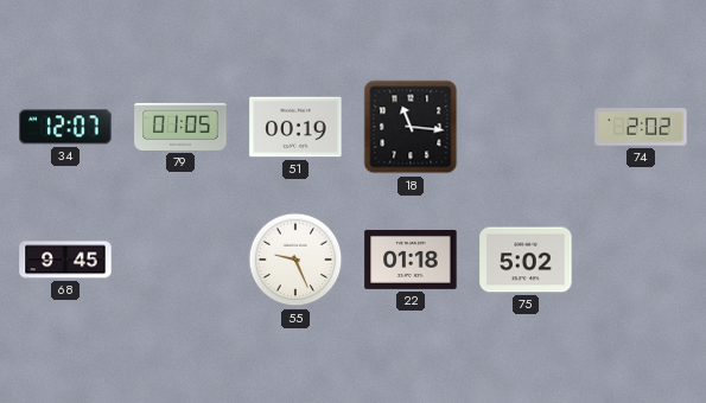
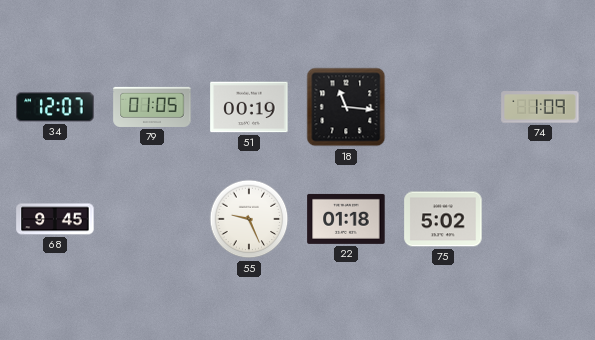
74: 2:02 -> 1:09
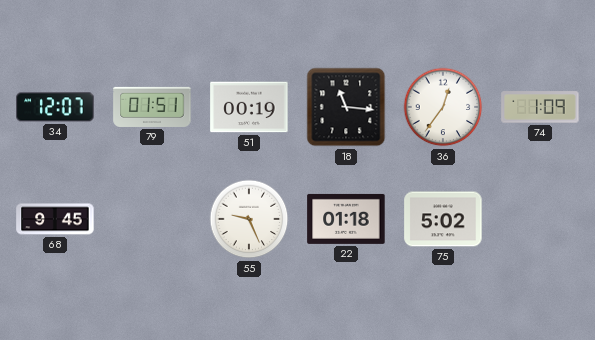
79: 01:05 -> 01:51
36: none -> 12:36
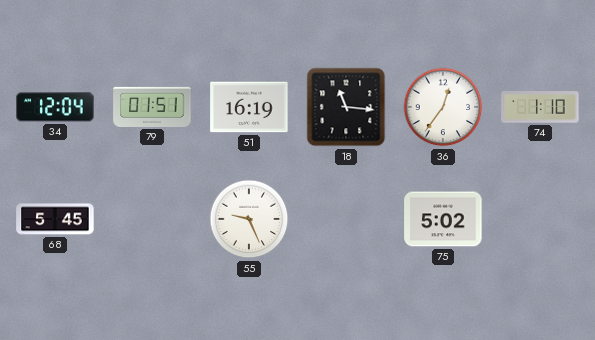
34: 12:07 -> 12:04
51: 00:19 -> 16:19
74: 1:09 -> 1:10
68: 9:45 -> 5:45
22: 01:18 -> none
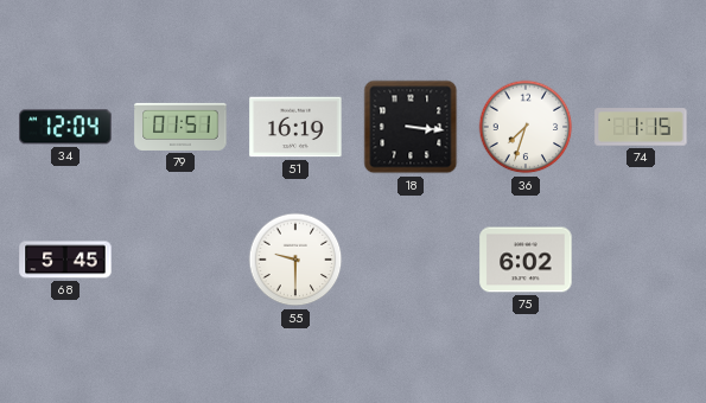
18: 11:16 -> 3:16
36: 12:36 -> 7:33
74: 1:10 -> 1:15
55: 9:26 -> 9:30
75: 5:02 -> 6:02
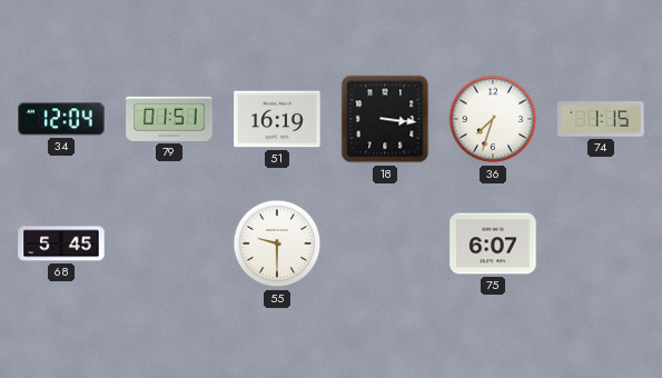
75: 6:02 -> 6:07
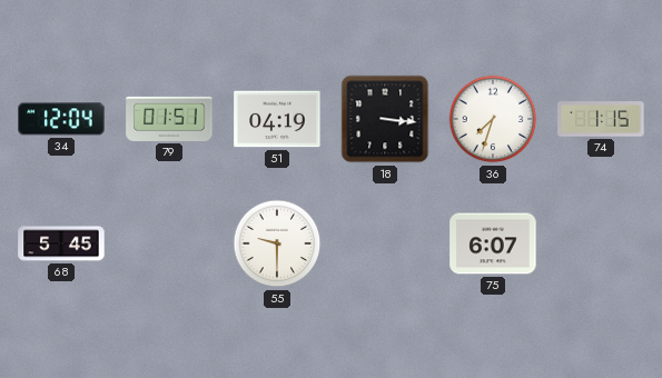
51: 16:19 -> 04:19
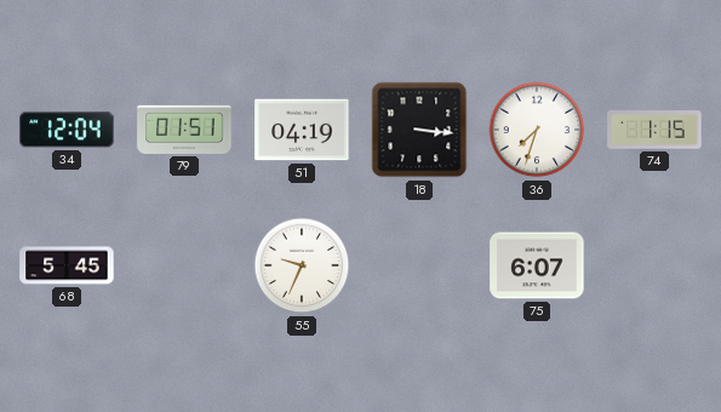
55: 9:30 -> 9:34
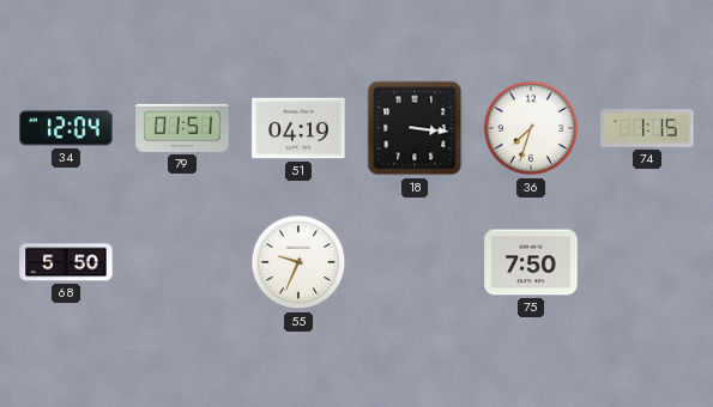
68: 5:45 -> 5:50
75: 6:07 -> 7:50
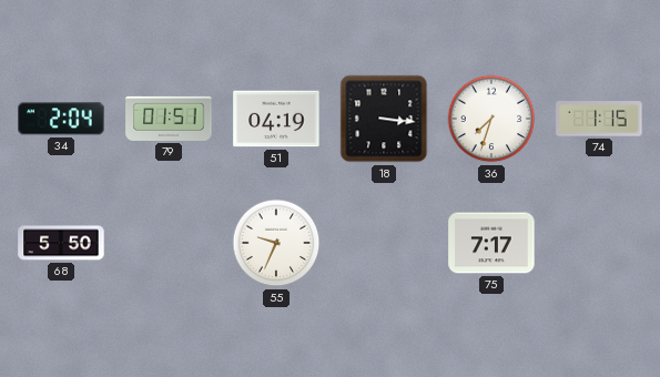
34: 12:04 -> 2:04
75: 7:50 -> 7:17
